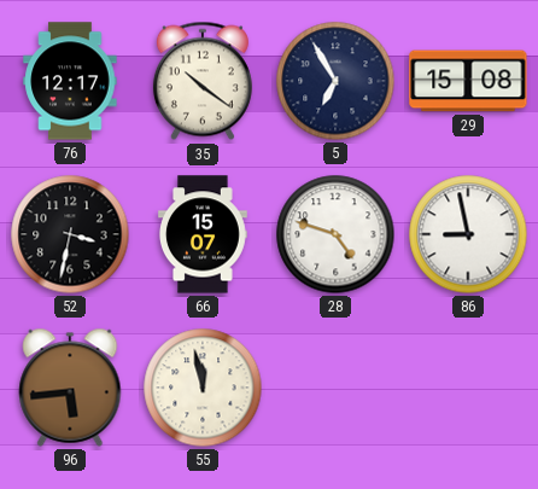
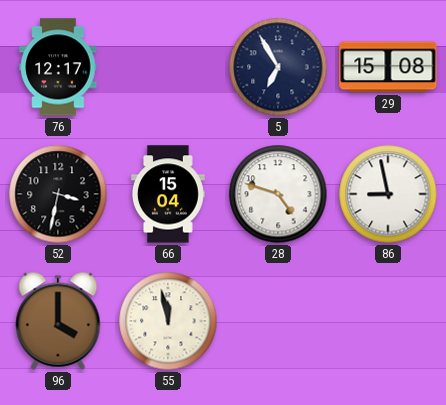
35: 10:21 -> none
66: 15:07 -> 15:04
96: 5:44 -> 4:00
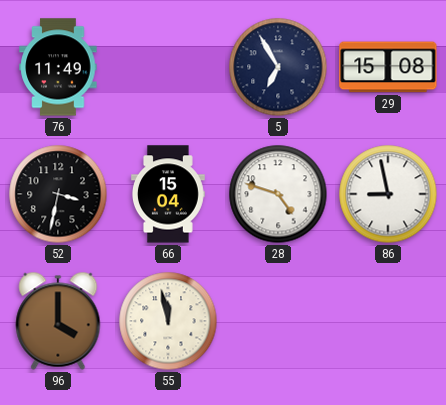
76: 12:17 -> 11:49
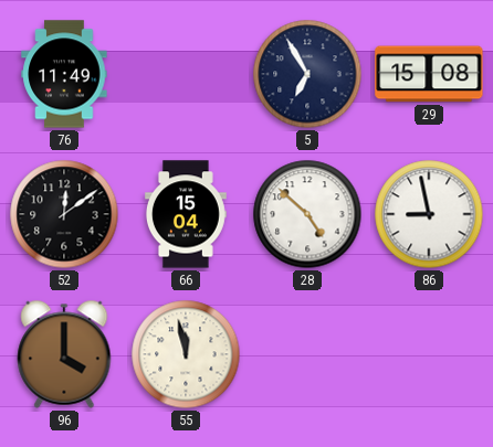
52: 3:32 -> 12:09
28: 4:48 -> 4:52
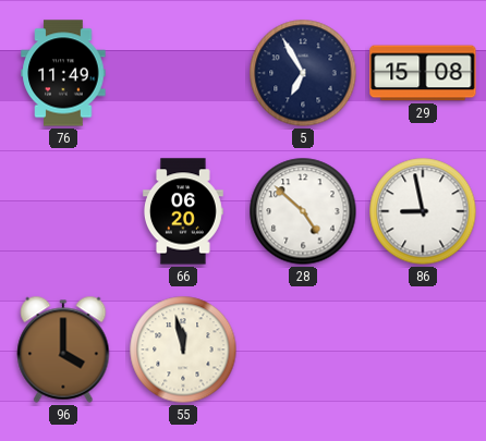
52: 12:09 -> none
66: 15:04 -> 06:20
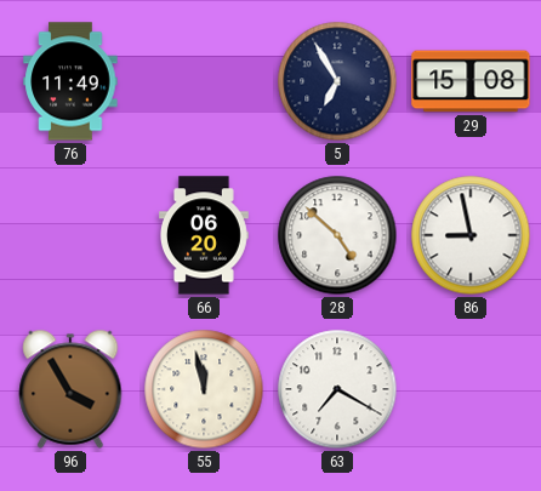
96: 4:00 -> 3:55
63: none -> 7:20
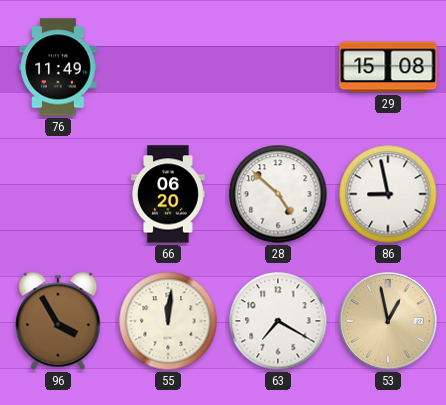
5: 6:55 -> none
55: 11:58 -> 12:01
53: none -> 12:58
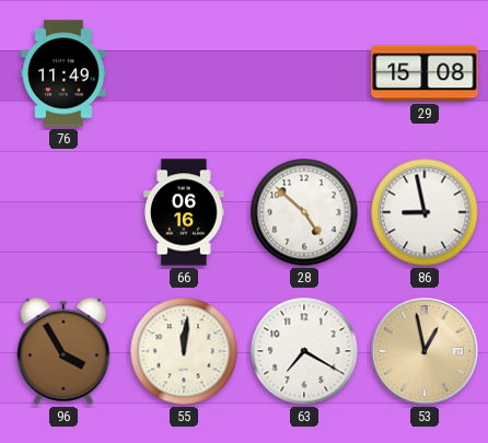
66: 06:20 -> 06:16
